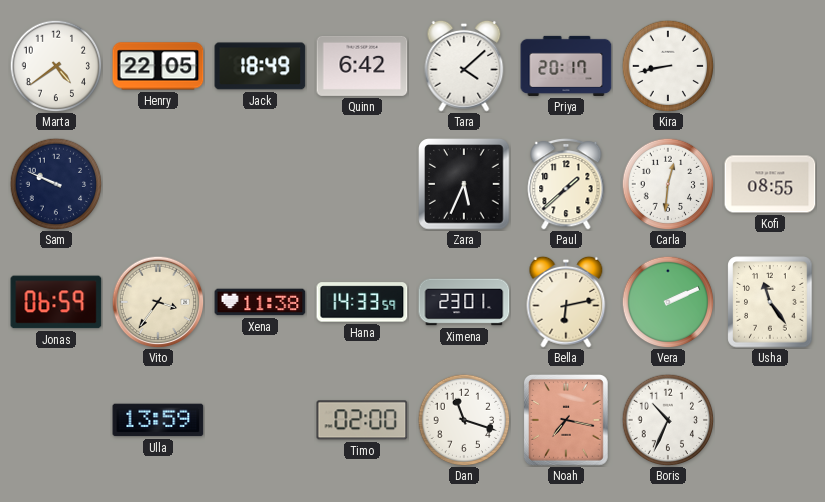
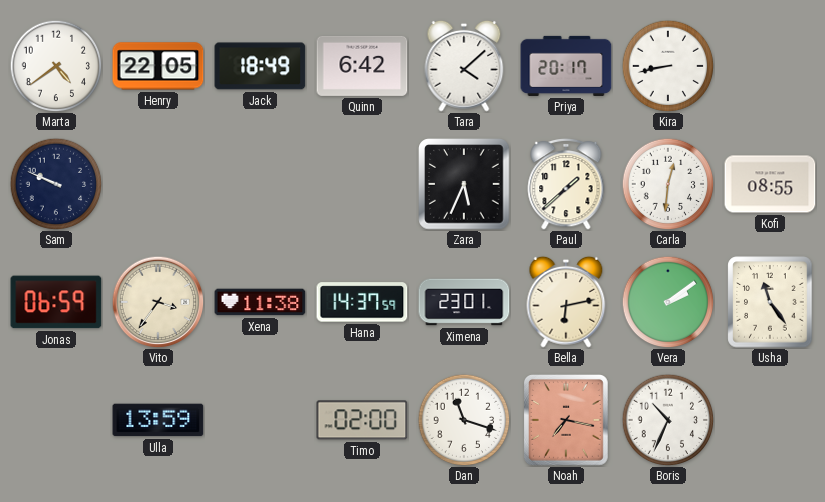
Hana: 14:33 -> 14:37
Vera: 2:11 -> 2:09
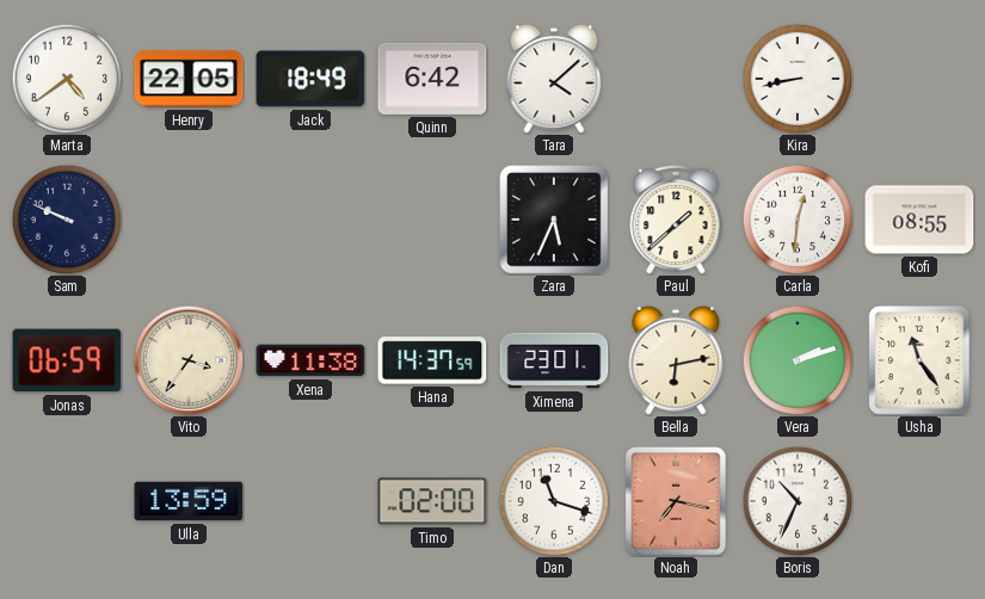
Priya: 20:17 -> none
Vera: 2:09 -> 2:12
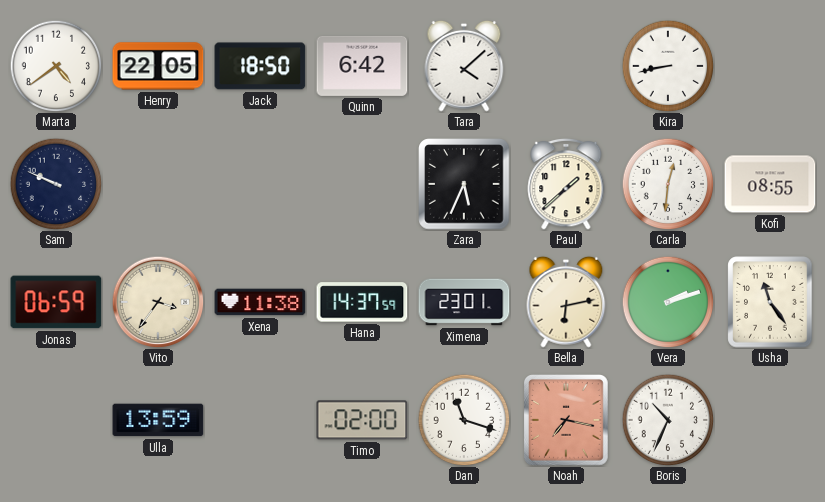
Jack: 18:49 -> 18:50
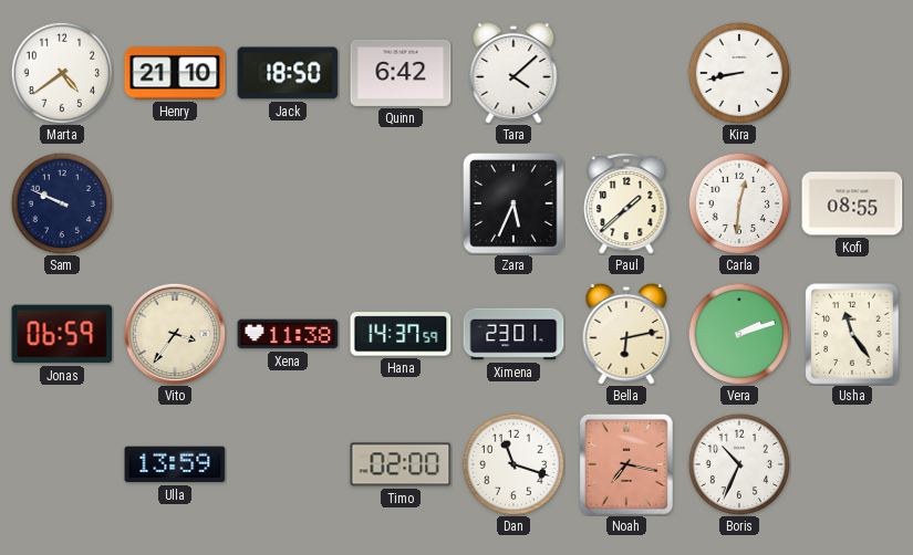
Henry: 22:05 -> 21:10
